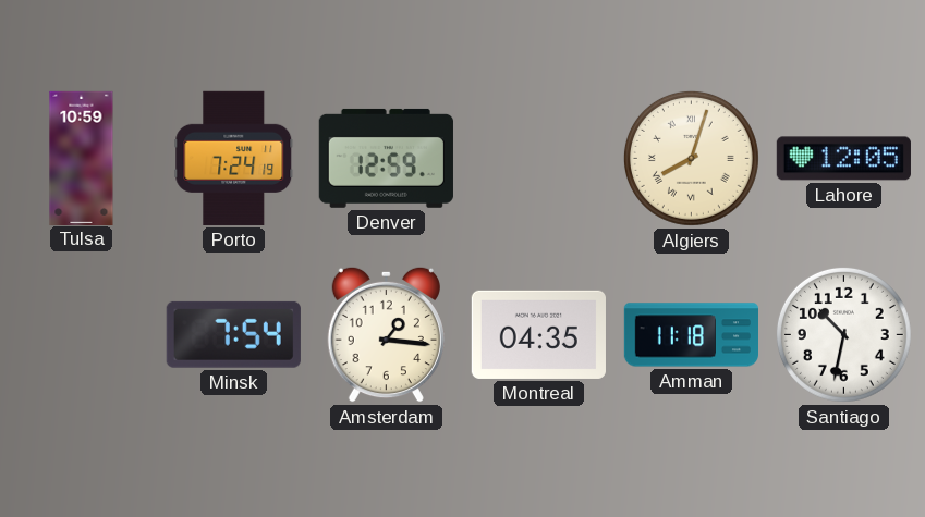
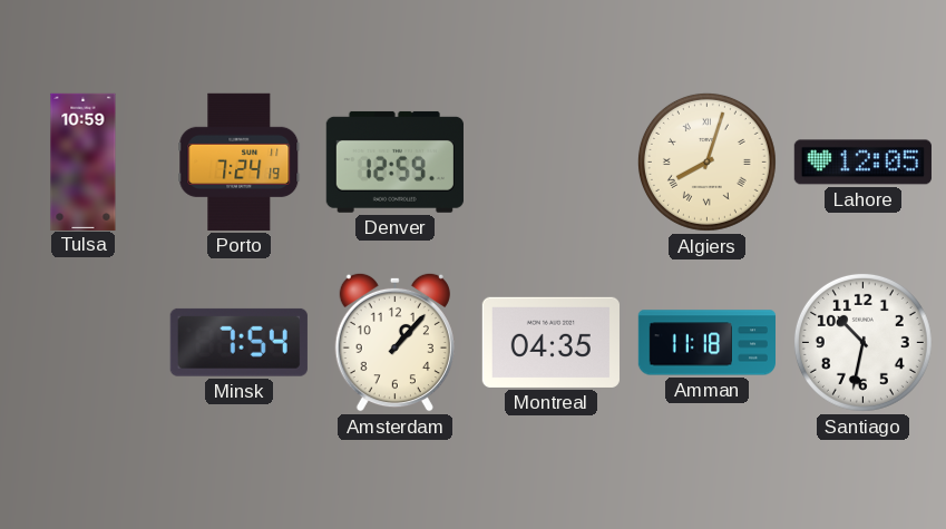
Amsterdam: 1:16 -> 1:07
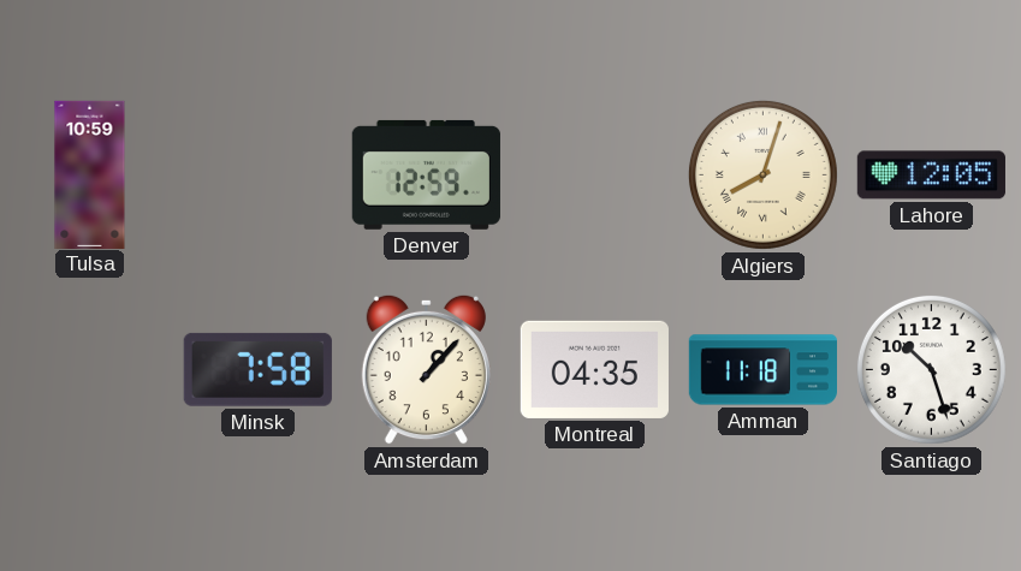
Porto: 7:24 -> none
Minsk: 7:54 -> 7:58
Santiago: 10:32 -> 10:27
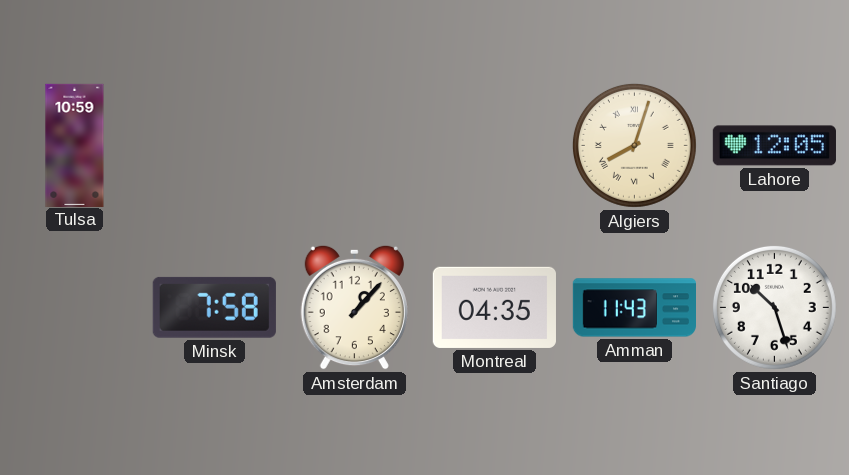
Denver: 12:59 -> none
Amman: 11:18 -> 11:43
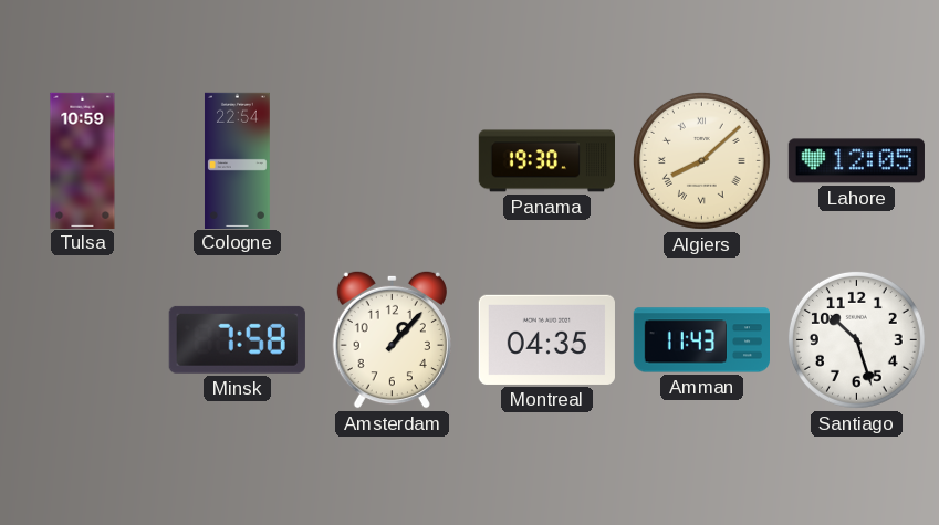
Cologne: none -> 22:54
Panama: none -> 19:30
Algiers: 8:03 -> 8:08
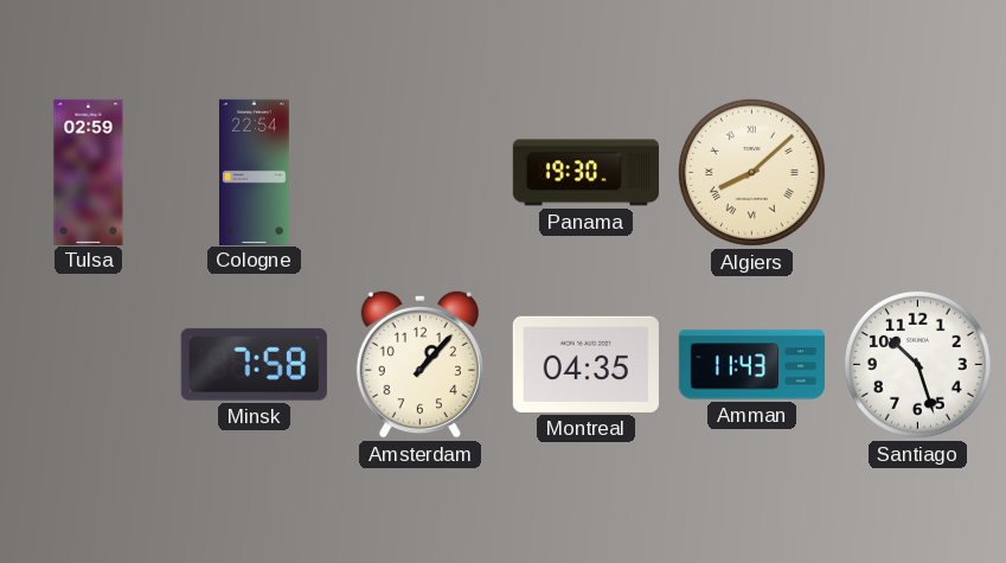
Tulsa: 10:59 -> 02:59
Lahore: 12:05 -> none
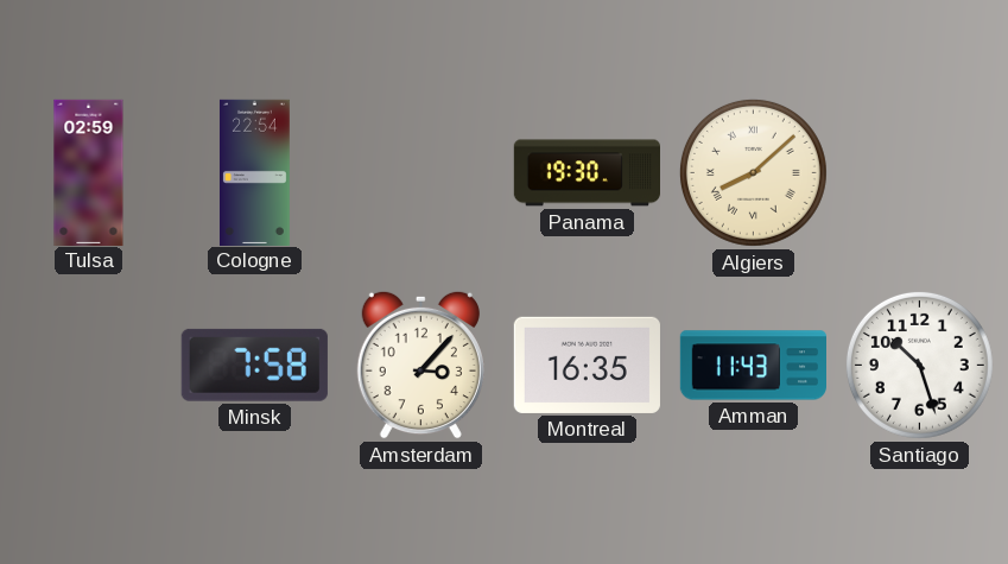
Amsterdam: 1:07 -> 3:07
Montreal: 04:35 -> 16:35
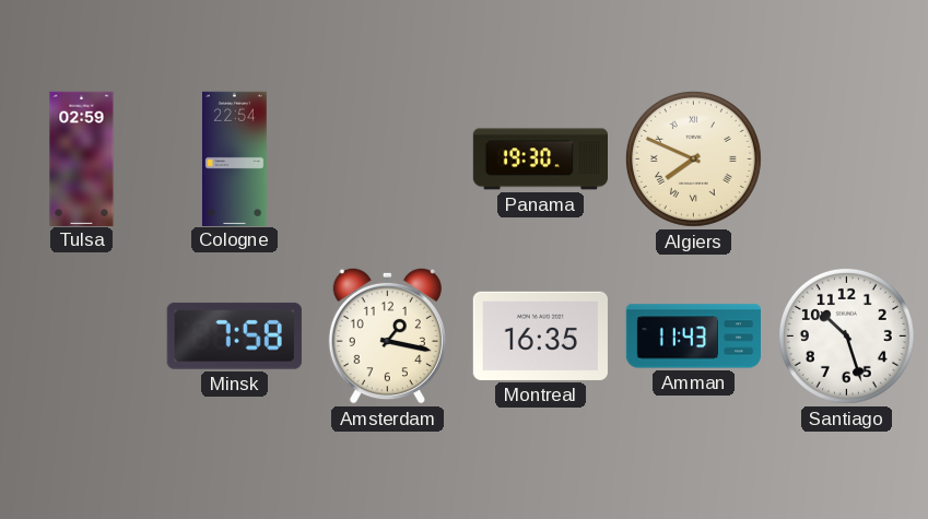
Algiers: 8:08 -> 7:49
Amsterdam: 3:07 -> 1:17
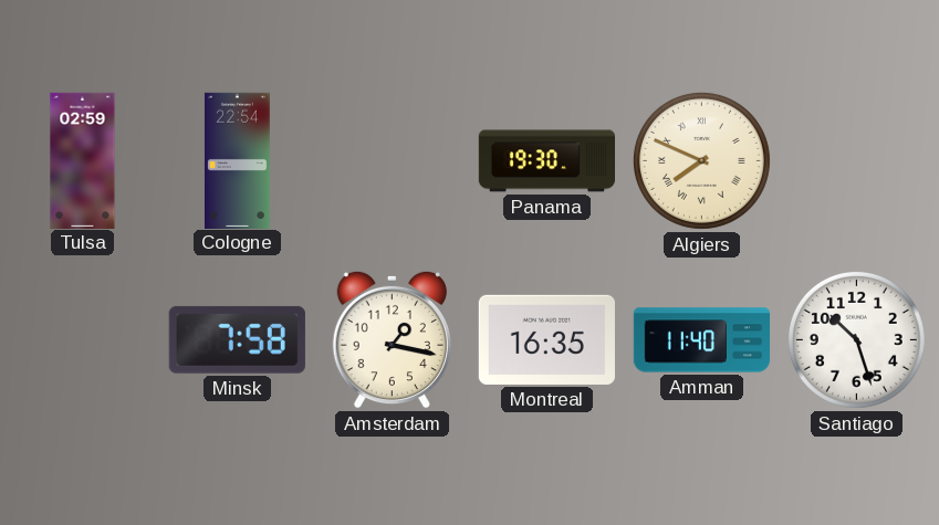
Amman: 11:43 -> 11:40
